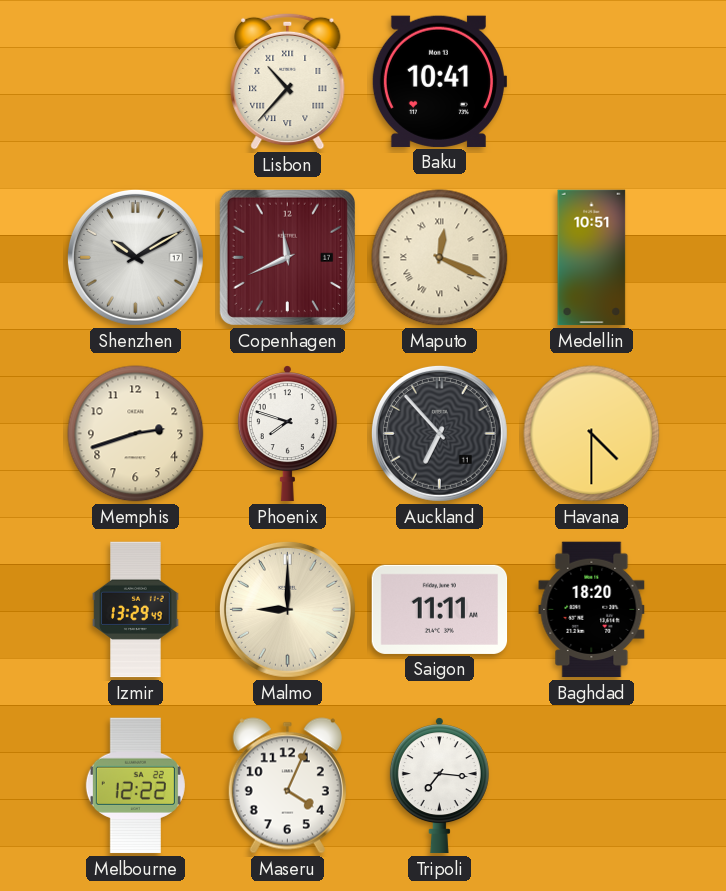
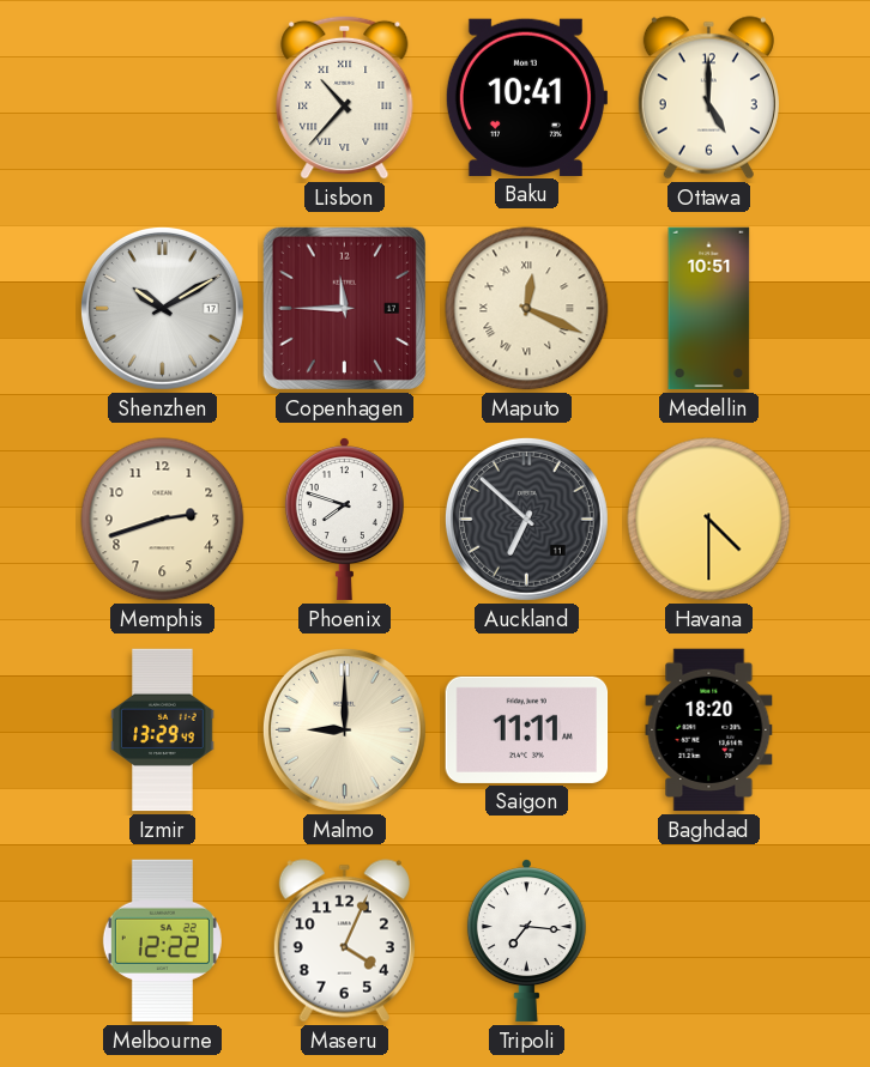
Ottawa: none -> 5:00
Copenhagen: 11:41 -> 11:45
Auckland: 6:53 -> 6:52
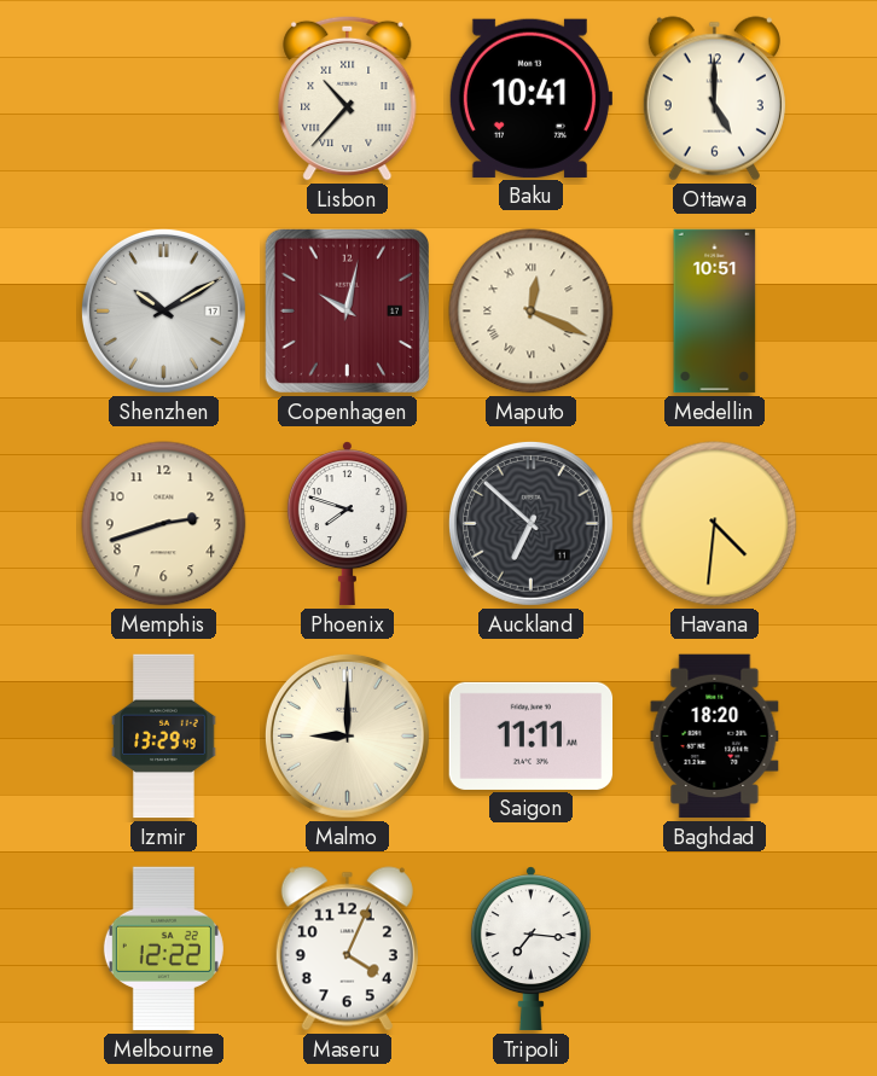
Copenhagen: 11:45 -> 10:02
Havana: 4:30 -> 4:31
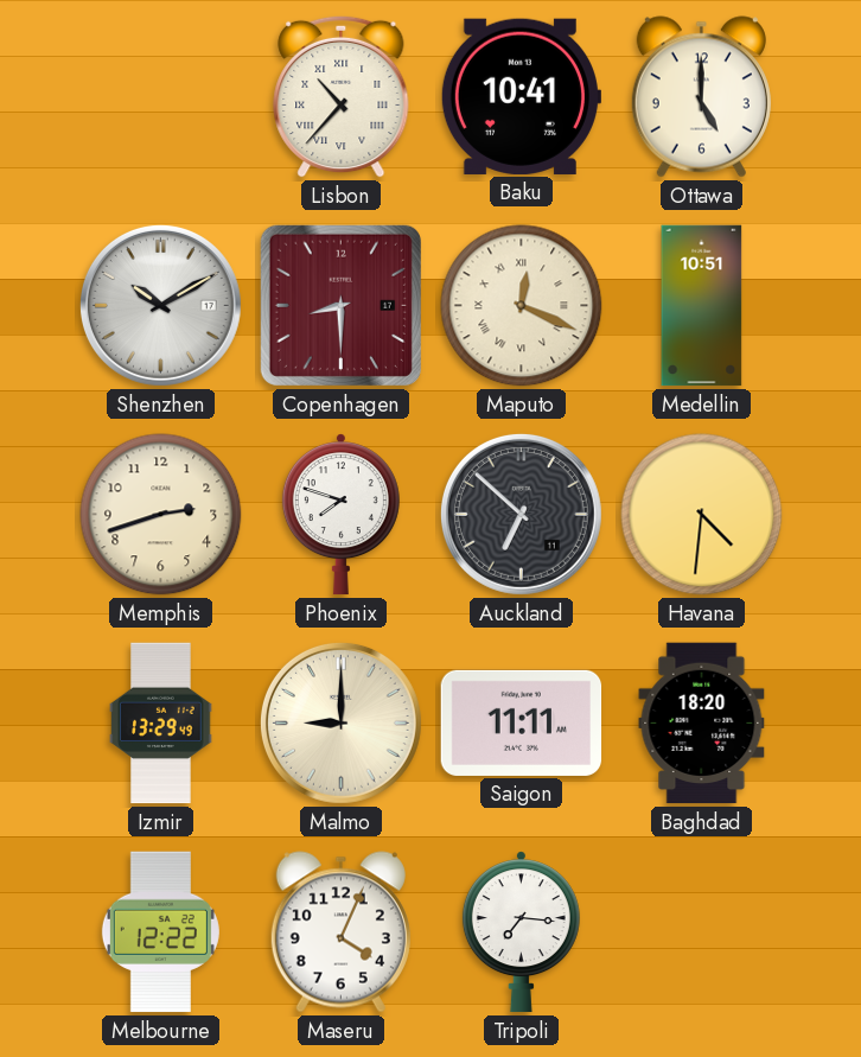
Copenhagen: 10:02 -> 8:30
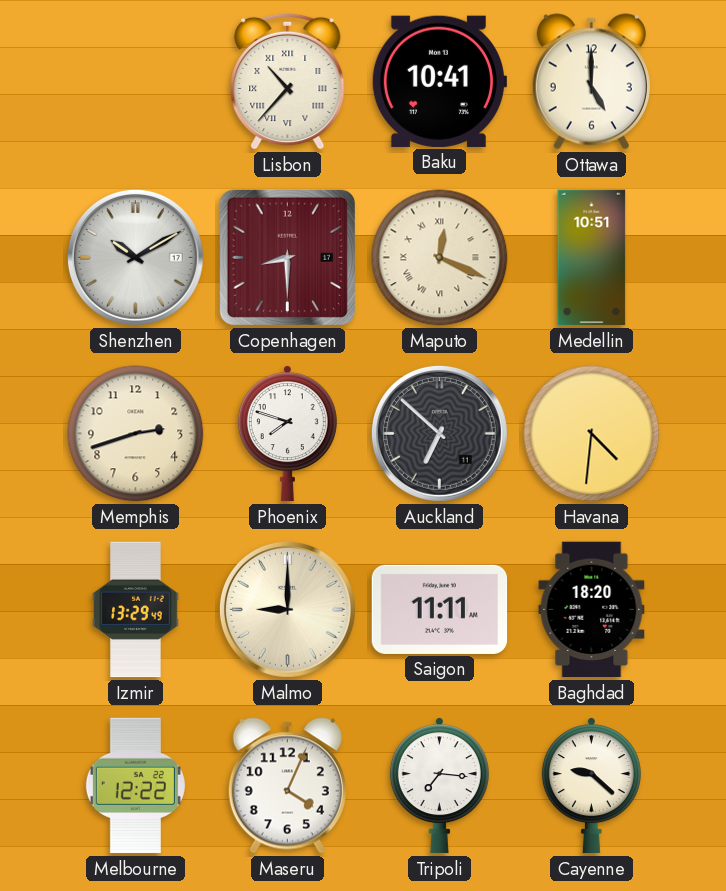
Cayenne: none -> 9:22
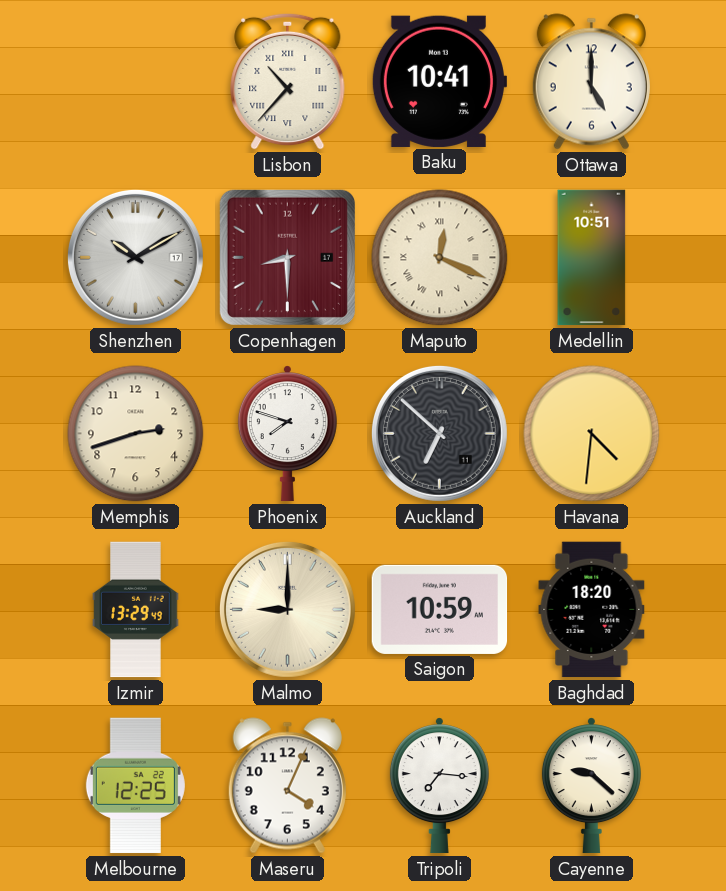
Saigon: 11:11 -> 10:59
Melbourne: 12:22 -> 12:25
